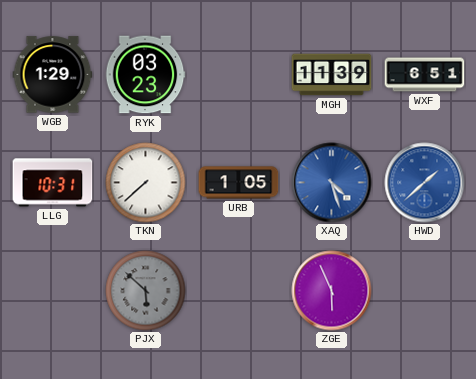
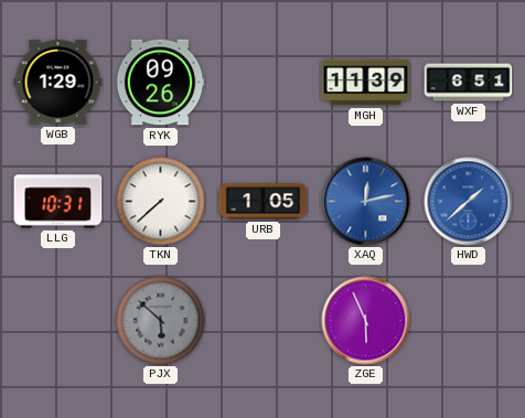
RYK: 03:23 -> 09:26
XAQ: 4:27 -> 12:13
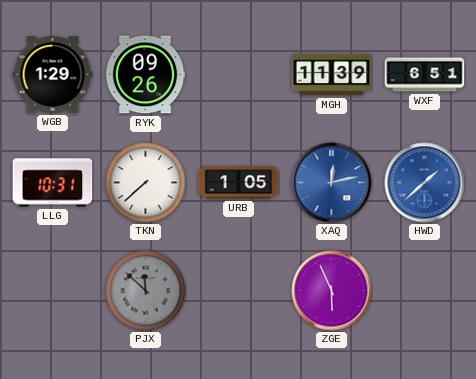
PJX: 5:52 -> 11:52
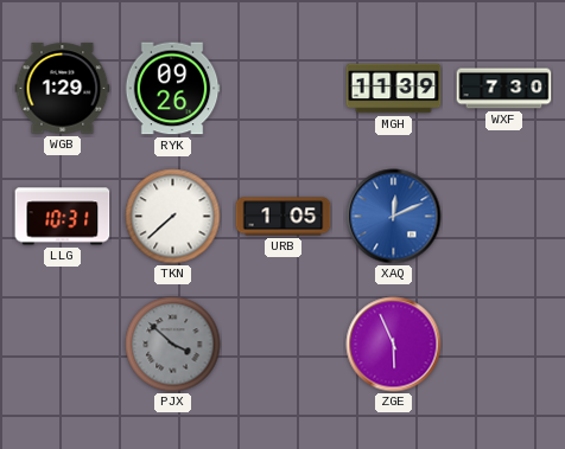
WXF: 6:51 -> 7:30
XAQ: 12:13 -> 12:11
HWD: 1:38 -> none
PJX: 11:52 -> 3:52
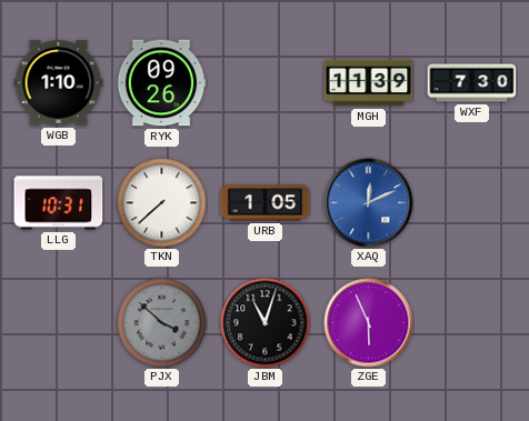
WGB: 1:29 -> 1:10
JBM: none -> 11:03
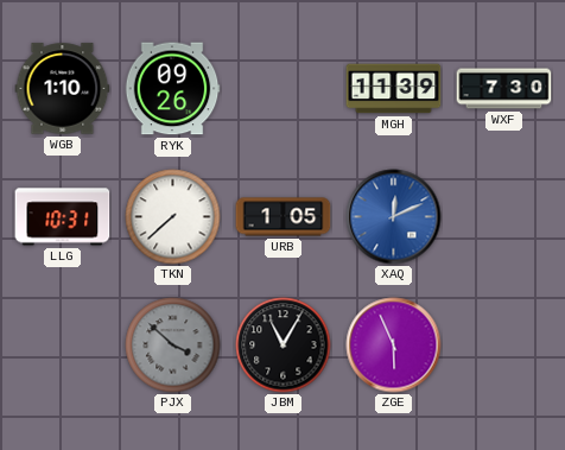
JBM: 11:03 -> 11:05
